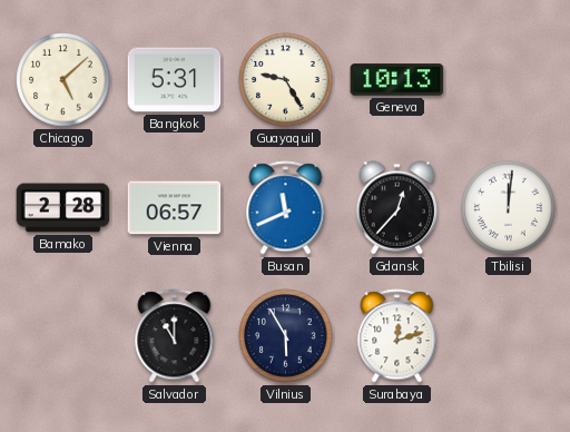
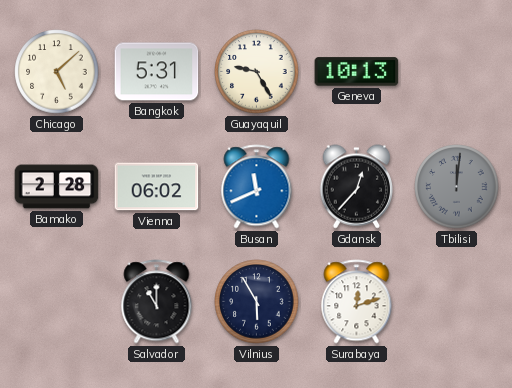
Vienna: 06:57 -> 06:02
Tbilisi dial: white -> grey
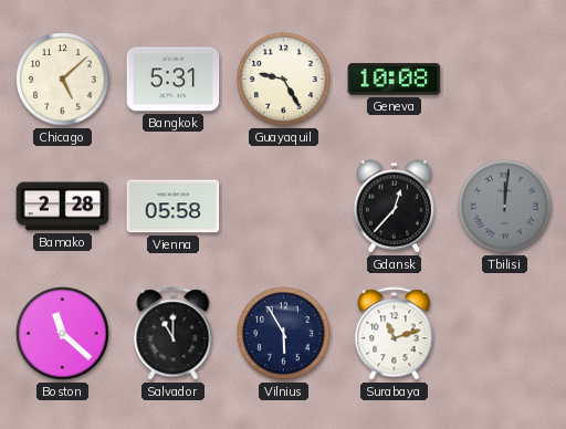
Geneva: 10:13 -> 10:08
Vienna: 06:02 -> 05:58
Busan: 11:41 -> none
Boston: none -> 11:22
Surabaya: 12:12 -> 11:12
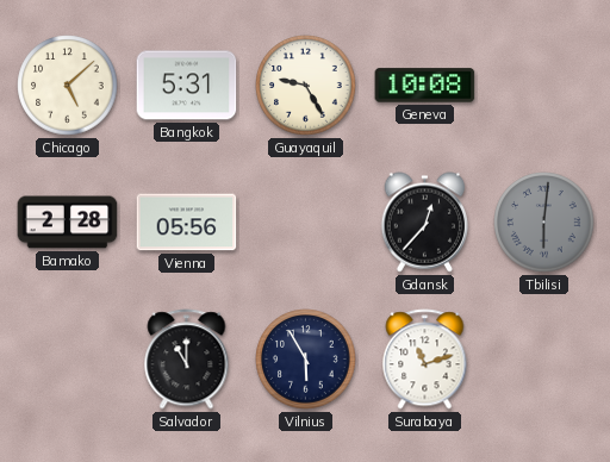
Vienna: 05:58 -> 05:56
Tbilisi: 12:01 -> 6:01
Boston: 11:22 -> none
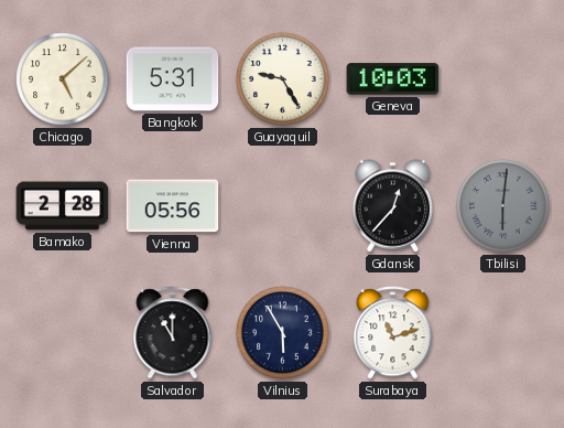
Geneva: 10:08 -> 10:03
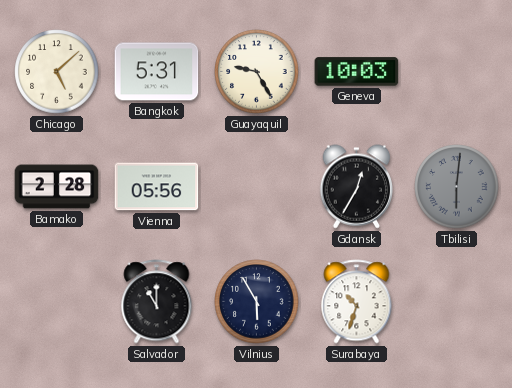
Gdansk: 12:37 -> 12:35
Surabaya: 11:12 -> 10:33
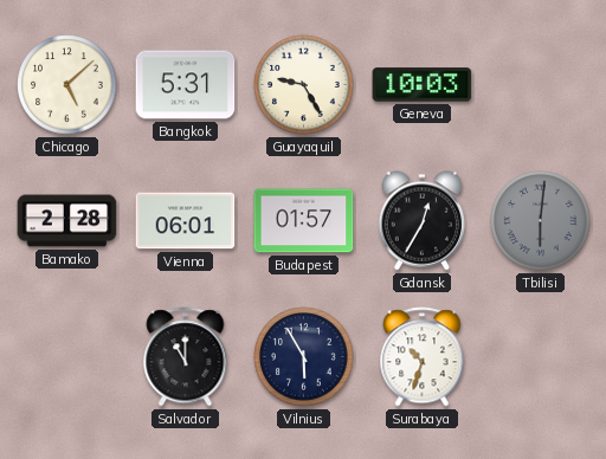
Vienna: 05:56 -> 06:01
Budapest: none -> 01:57
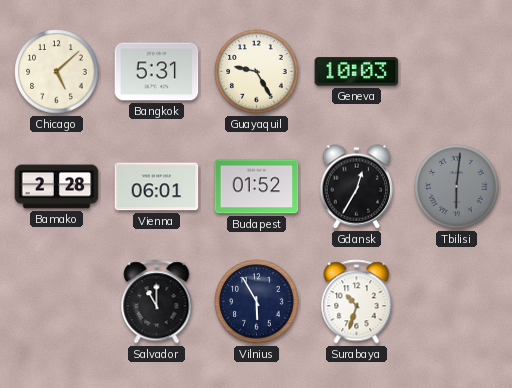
Budapest: 01:57 -> 01:52
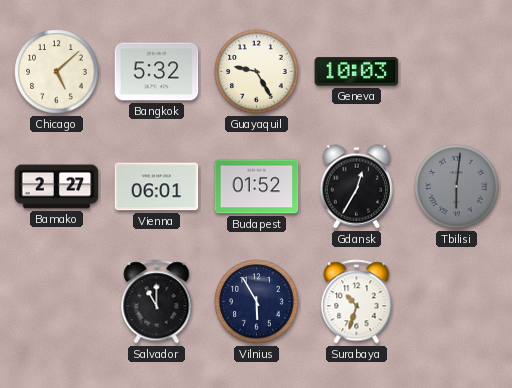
Bangkok: 5:31 -> 5:32
Bamako: 2:28 -> 2:27
